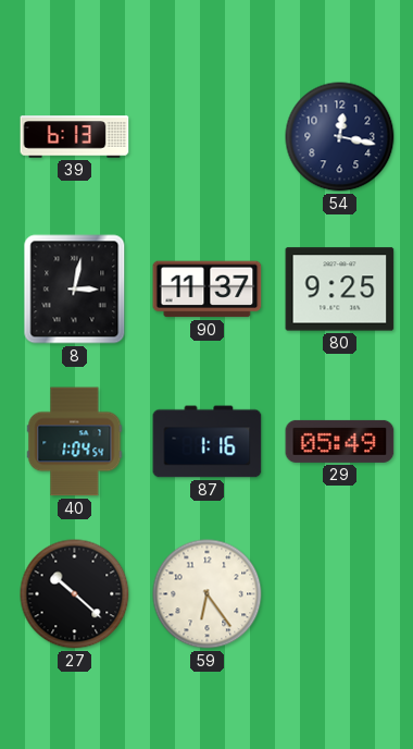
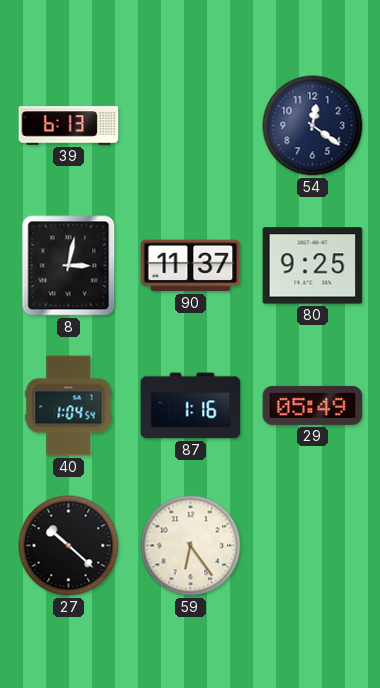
54: 12:17 -> 12:21
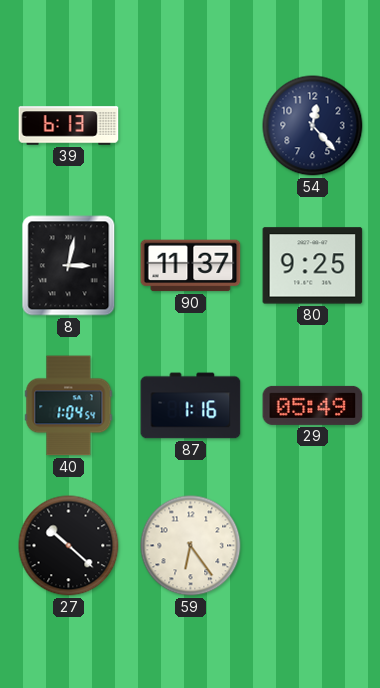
54: 12:21 -> 12:23
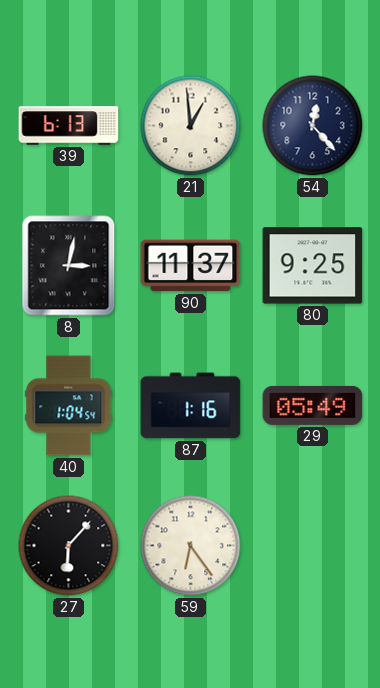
21: none -> 12:59
27: 10:22 -> 6:07
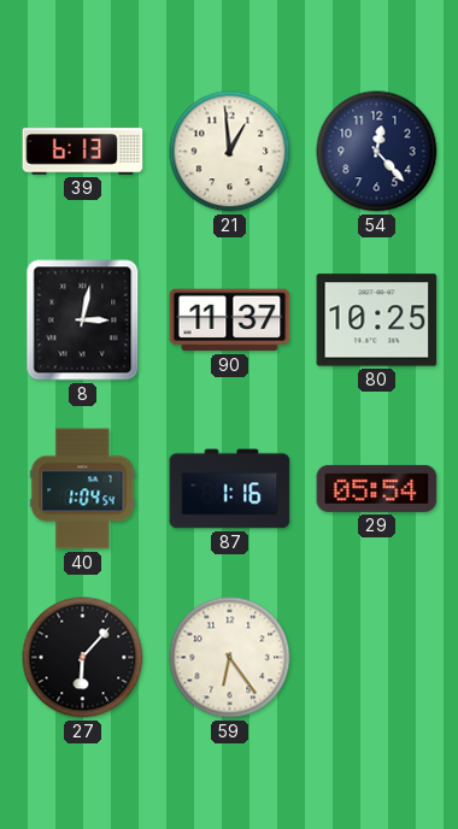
80: 9:25 -> 10:25
29: 05:49 -> 05:54
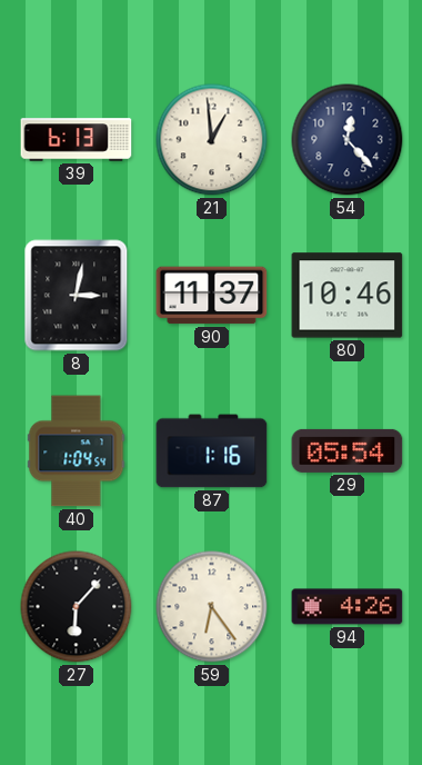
80: 10:25 -> 10:46
94: none -> 4:26
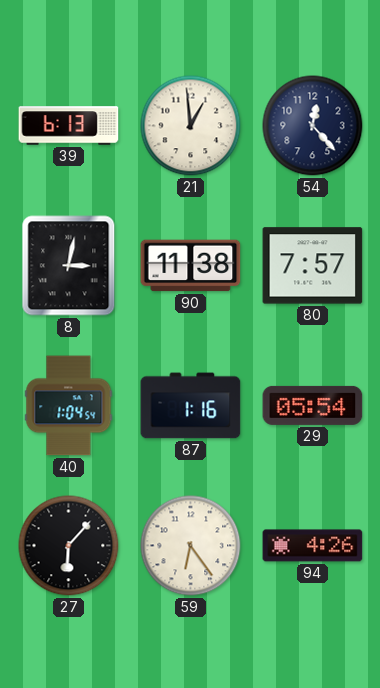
90: 11:37 -> 11:38
80: 10:46 -> 7:57
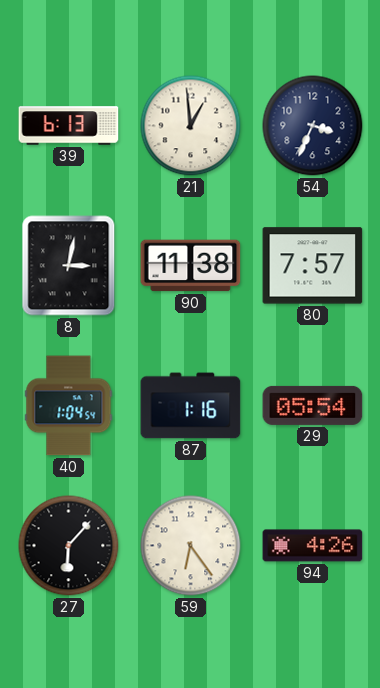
54: 12:23 -> 3:34
